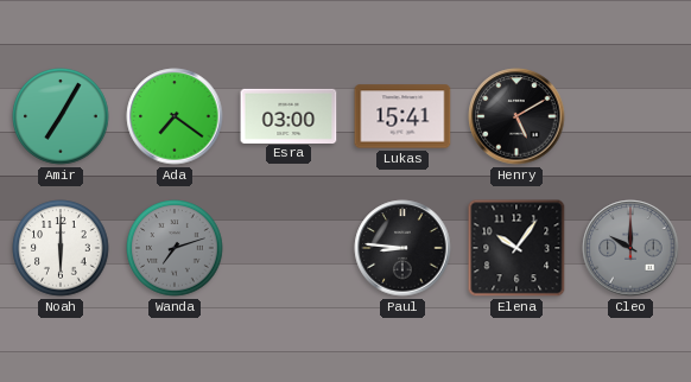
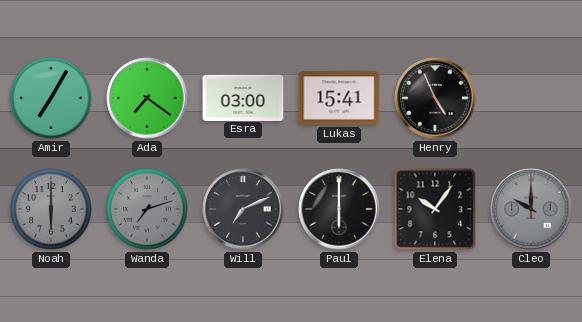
Henry: 5:10 -> 4:56
Noah dial: white -> grey
Will: none -> 7:11
Paul: 8:46 -> 6:00
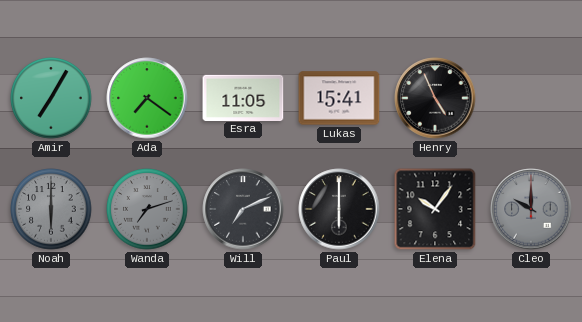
Esra: 03:00 -> 11:05
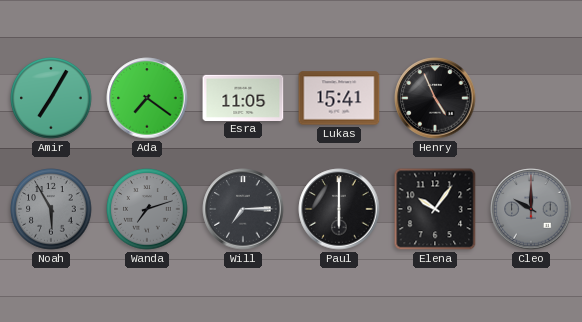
Noah: 6:00 -> 5:55
Will: 7:11 -> 7:15
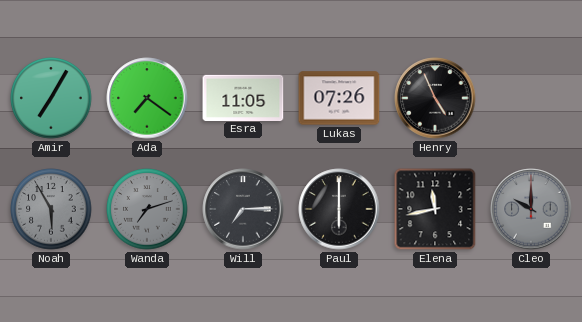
Lukas: 15:41 -> 07:26
Elena: 10:06 -> 11:43
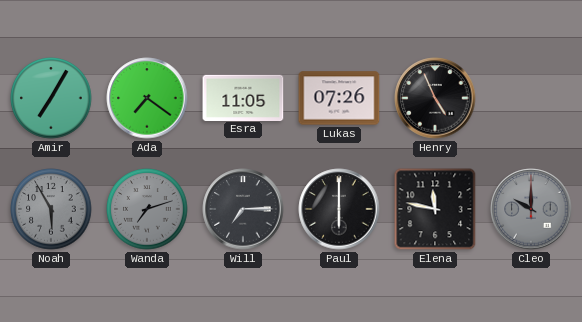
Elena: 11:43 -> 11:47
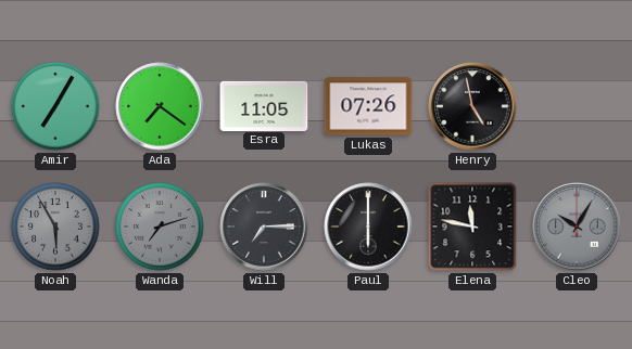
Henry: 4:56 -> 4:58
Cleo: 10:00 -> 10:05
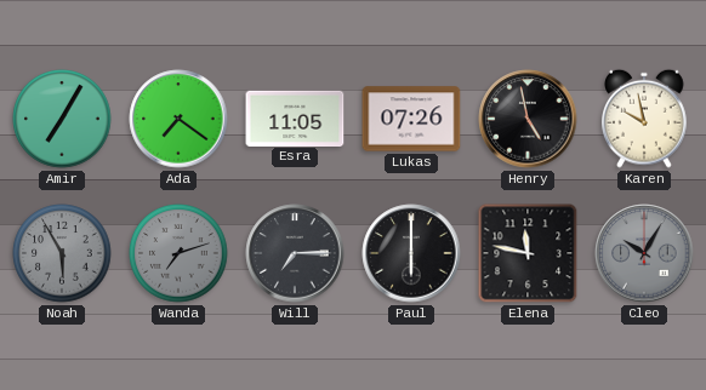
Karen: none -> 9:58
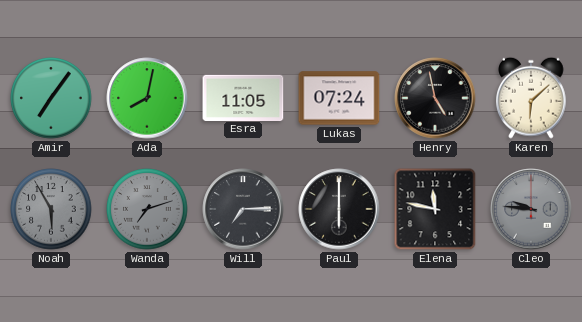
Amir: 7:05 -> 7:06
Ada: 7:21 -> 8:02
Lukas: 07:26 -> 07:24
Karen: 9:58 -> 6:08
Cleo: 10:05 -> 9:46
